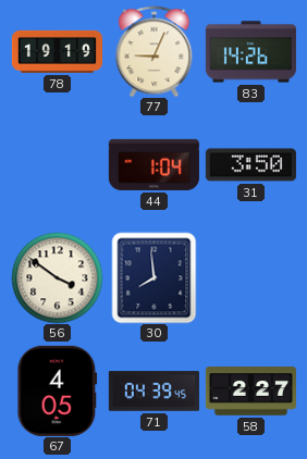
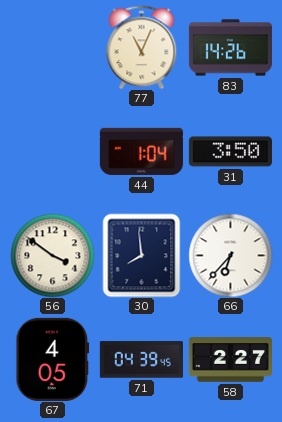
78: 19:19 -> none
77: 9:04 -> 11:04
66: none -> 6:37
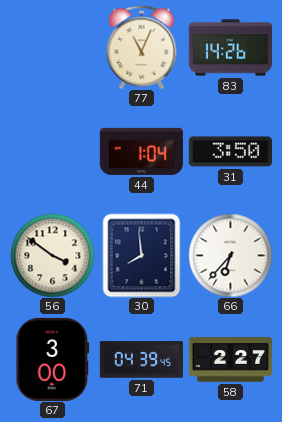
67: 4:05 -> 3:00
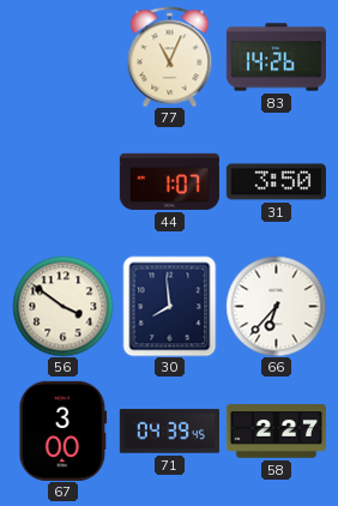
44: 1:04 -> 1:07
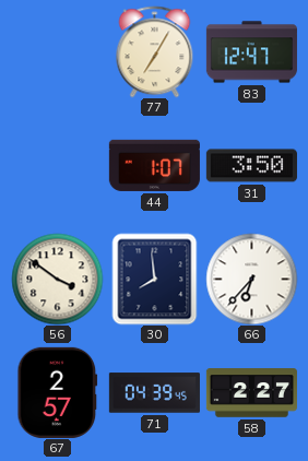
77: 11:04 -> 7:05
83: 14:26 -> 12:47
67: 3:00 -> 2:57
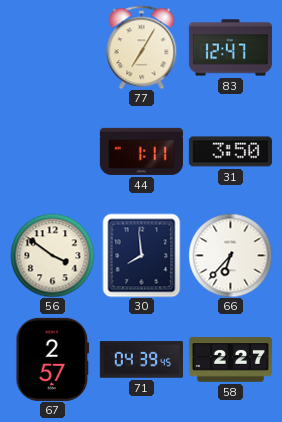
44: 1:07 -> 1:11
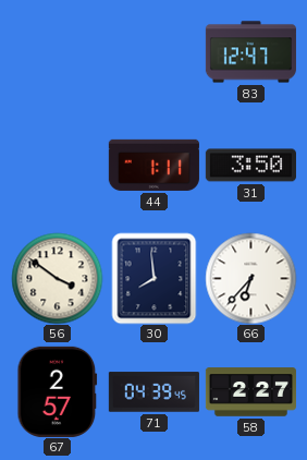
77: 7:05 -> none
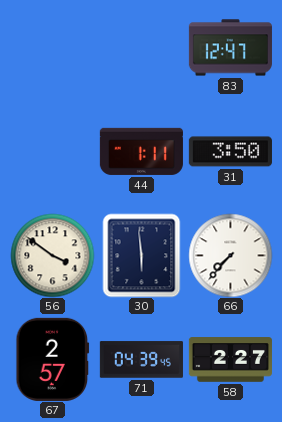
30: 7:59 -> 5:59
66: 6:37 -> 7:37
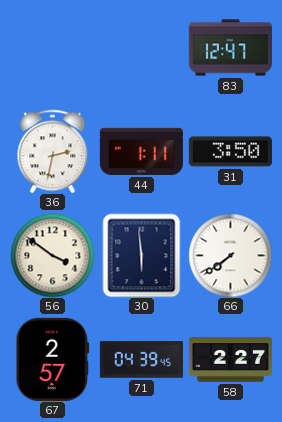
36: none -> 2:32
66: 7:37 -> 7:39
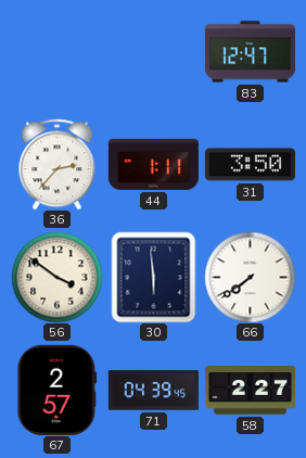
36: 2:32 -> 2:37
